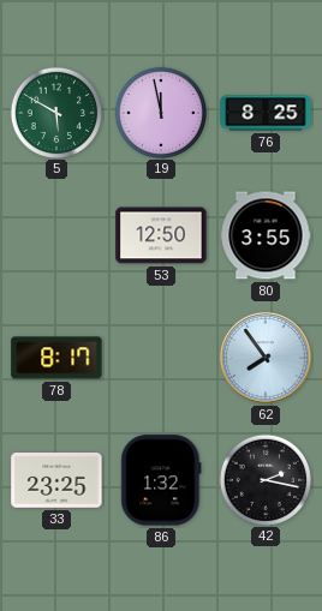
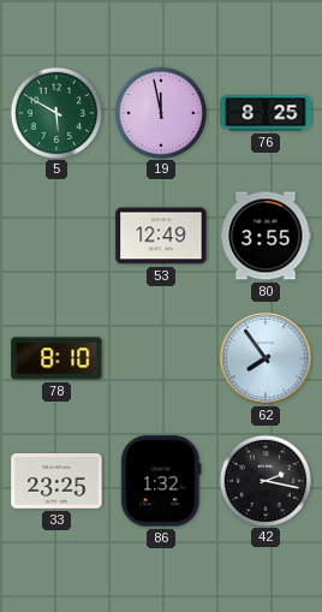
53: 12:50 -> 12:49
78: 8:17 -> 8:10
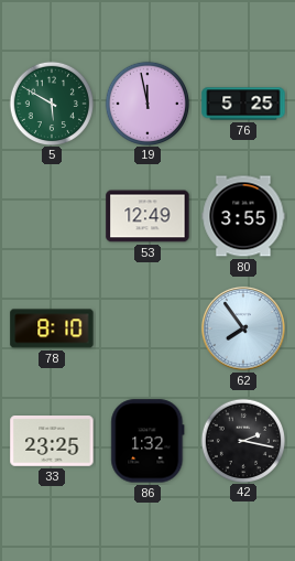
76: 8:25 -> 5:25
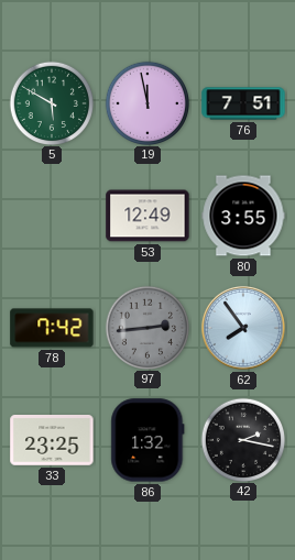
76: 5:25 -> 7:51
78: 8:10 -> 7:42
97: none -> 2:44
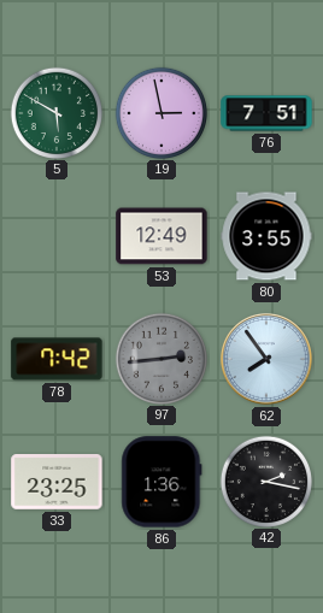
19: 11:58 -> 2:58
86: 1:32 -> 1:36
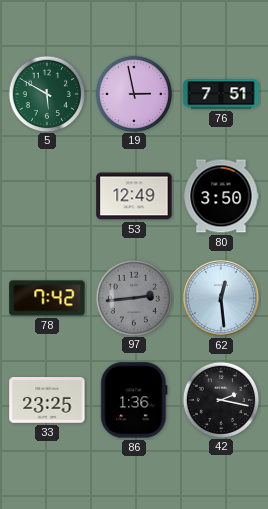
80: 3:55 -> 3:50
62: 7:54 -> 12:29
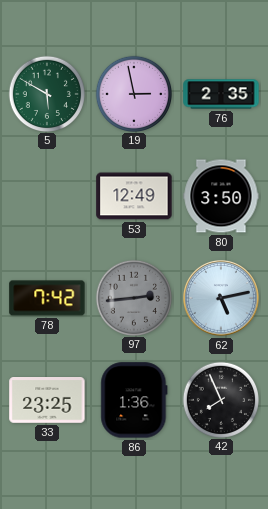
76: 7:51 -> 2:35
62: 12:29 -> 5:13
42: 2:17 -> 7:56
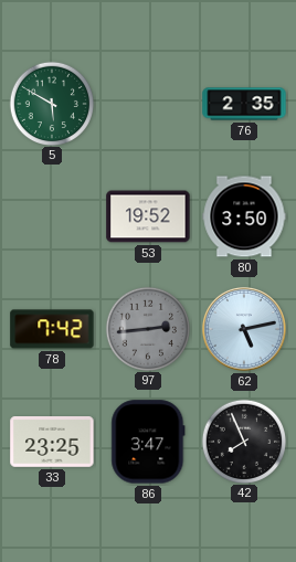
19: 2:58 -> none
53: 12:49 -> 19:52
86: 1:36 -> 3:47
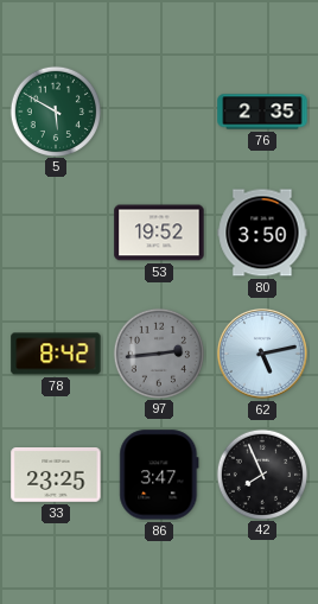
78: 7:42 -> 8:42
